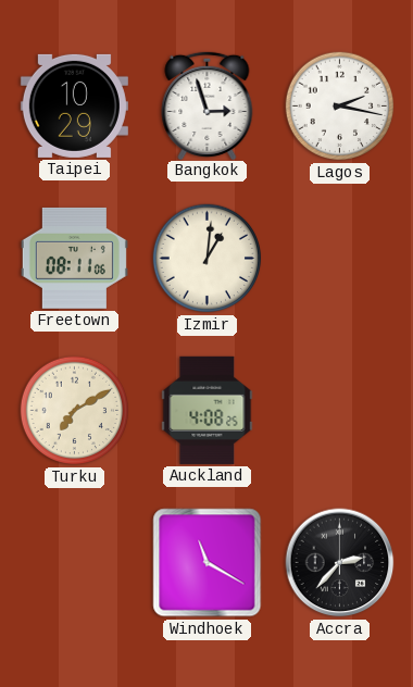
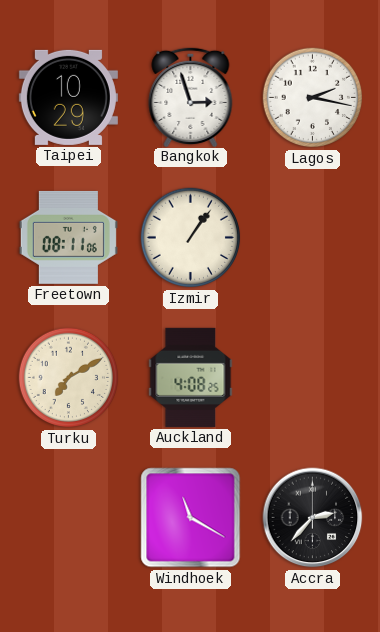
Izmir: 1:01 -> 1:06
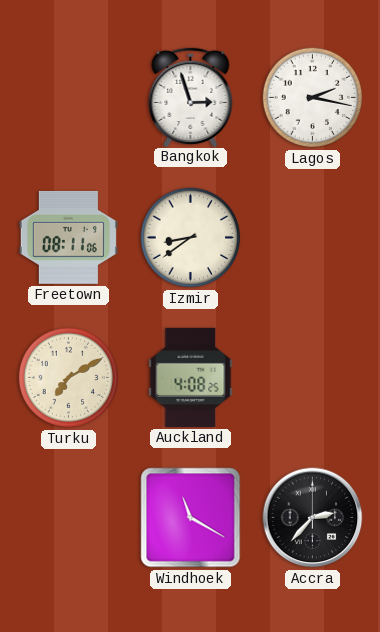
Taipei: 10:29 -> none
Izmir: 1:06 -> 8:39
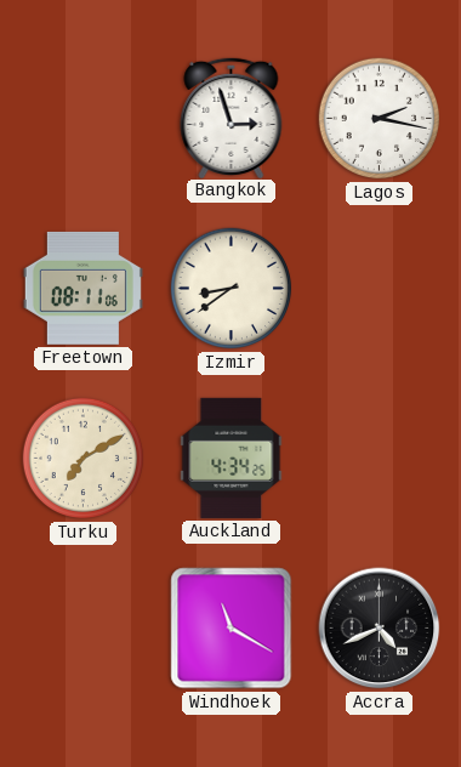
Auckland: 4:08 -> 4:34
Accra: 2:37 -> 4:41
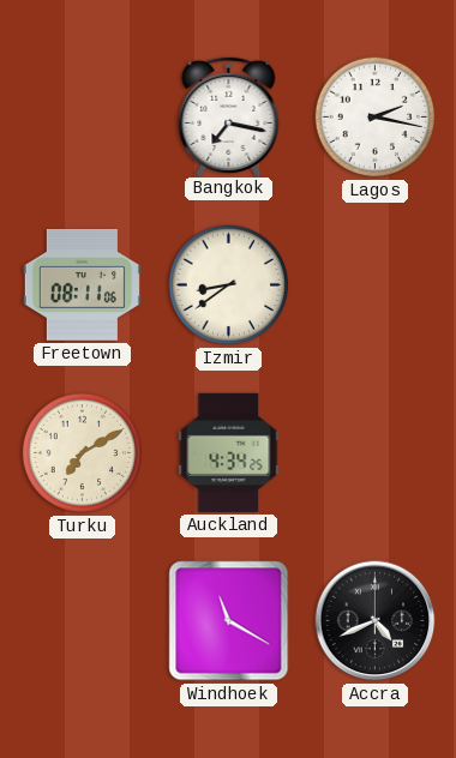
Bangkok: 2:57 -> 7:17
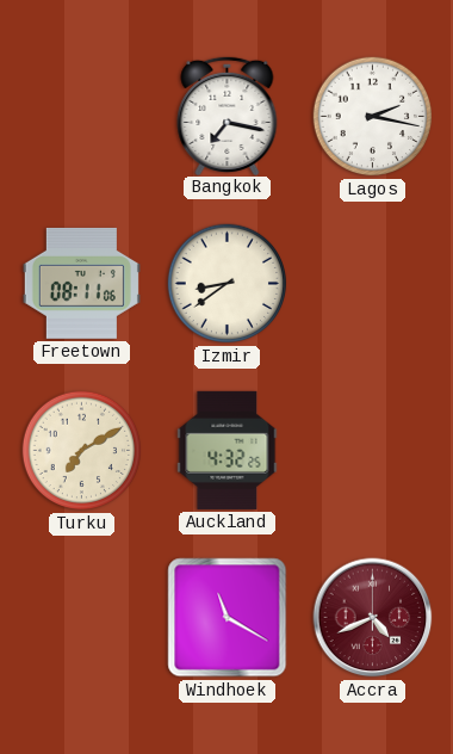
Auckland: 4:34 -> 4:32
Accra dial: black -> burgundy
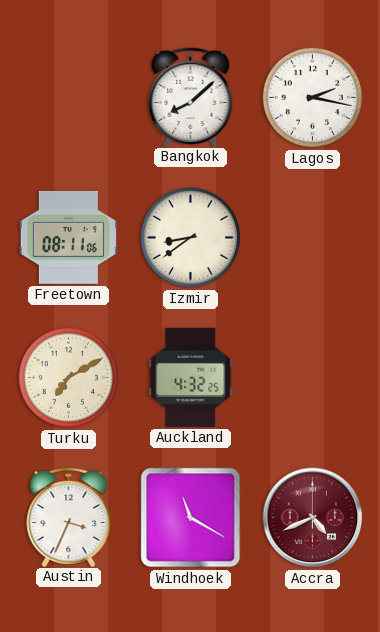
Bangkok: 7:17 -> 8:08
Austin: none -> 3:34
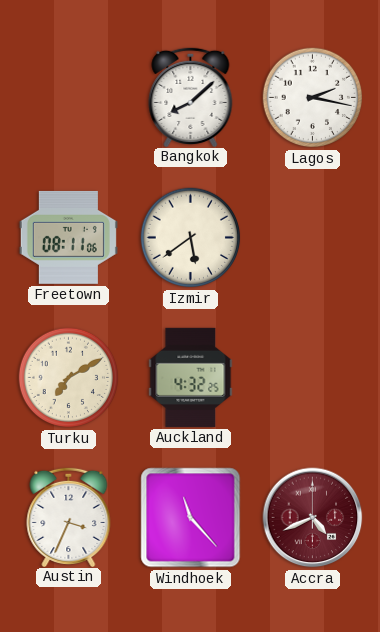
Izmir: 8:39 -> 5:39
Windhoek: 11:20 -> 11:23
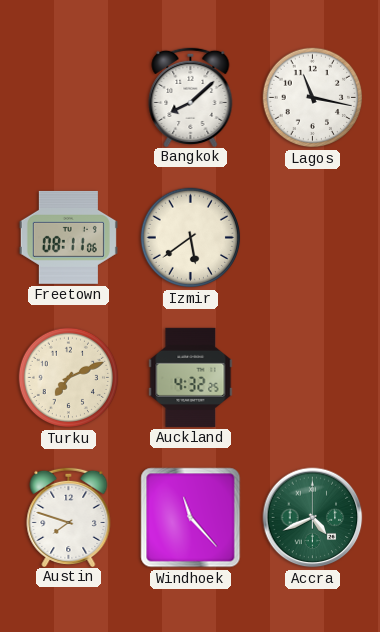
Lagos: 2:17 -> 11:17
Turku: 7:10 -> 7:11
Austin: 3:34 -> 7:48
Accra dial: burgundy -> green
